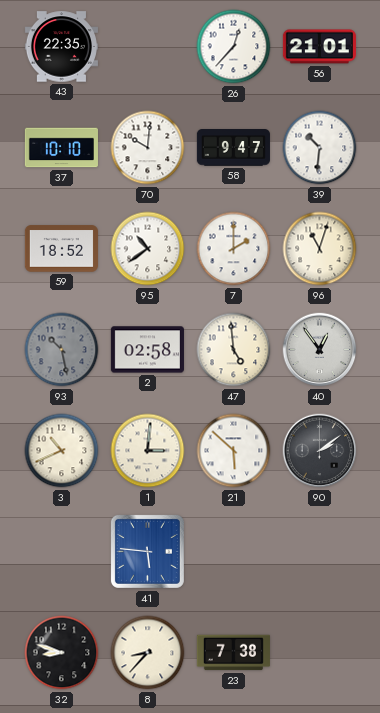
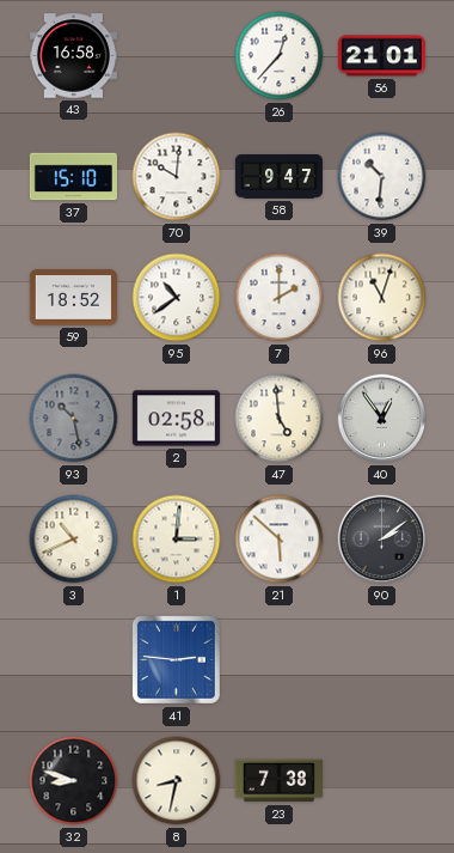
43: 22:35 -> 16:58
37: 10:10 -> 15:10
41: 5:46 -> 2:46
8: 8:37 -> 8:32
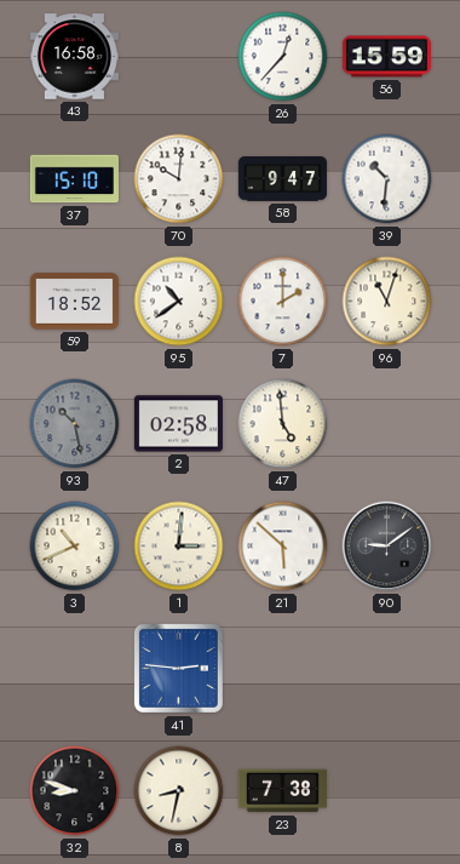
56: 21:01 -> 15:59
40: 12:54 -> none
90: 2:09 -> 9:09
